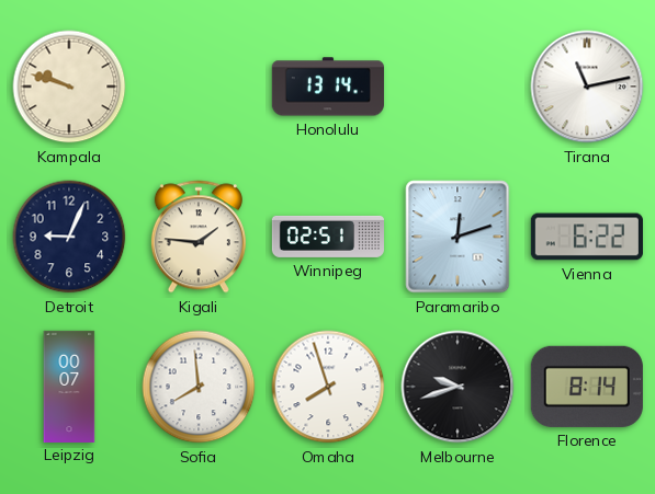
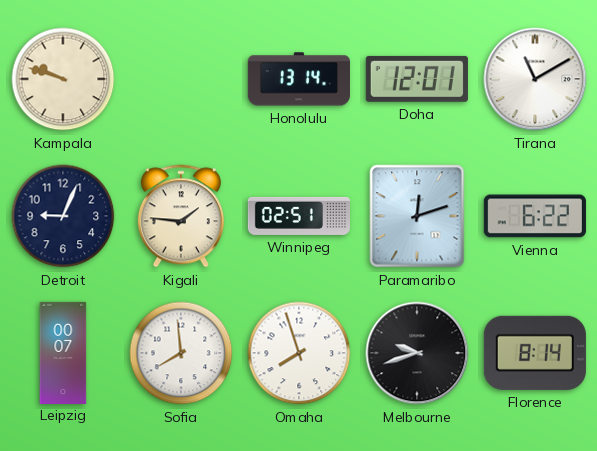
Doha: none -> 12:01
Tirana: 11:13 -> 11:10
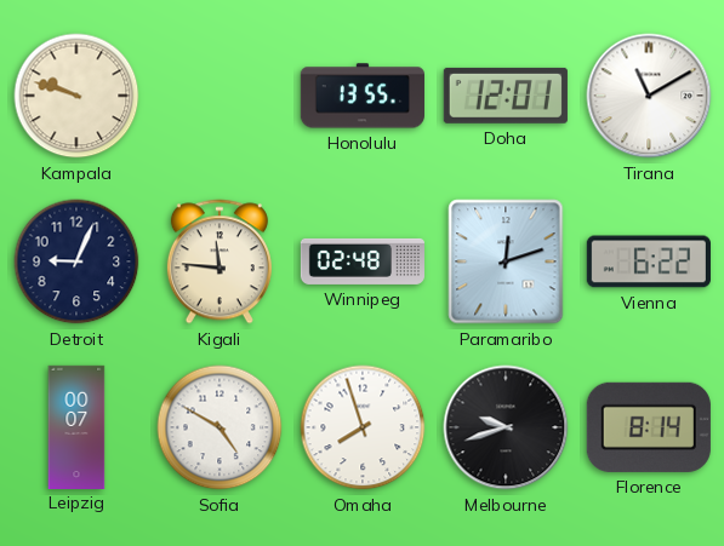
Honolulu: 13:14 -> 13:55
Kigali: 1:46 -> 11:46
Winnipeg: 02:51 -> 02:48
Sofia: 7:59 -> 4:50
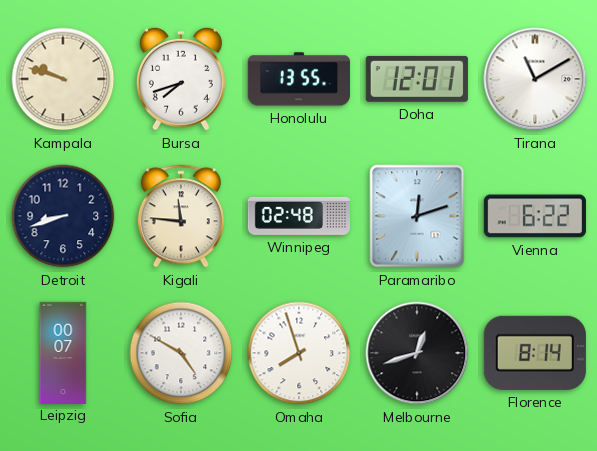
Bursa: none -> 7:42
Detroit: 9:04 -> 8:42
Melbourne: 9:42 -> 12:42
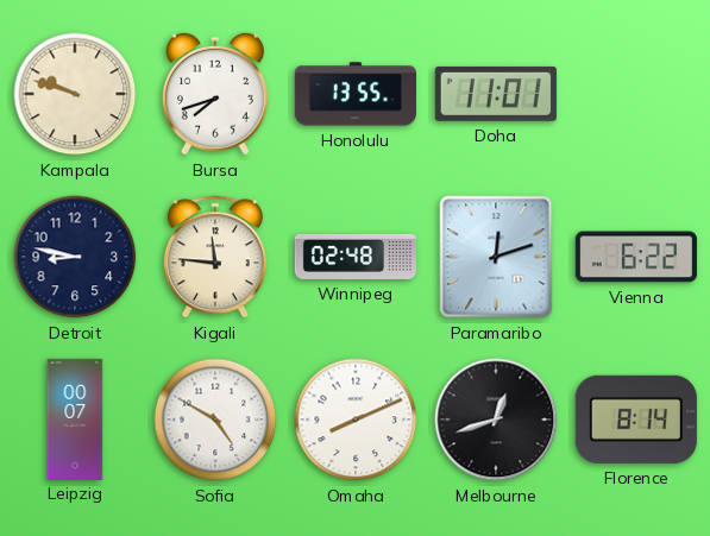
Doha: 12:01 -> 11:01
Tirana: 11:10 -> none
Detroit: 8:42 -> 8:47
Omaha: 7:57 -> 8:11
